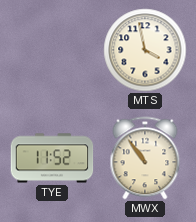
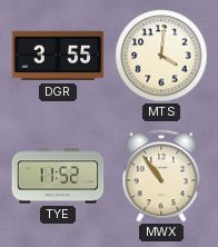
DGR: none -> 3:55
MTS: 3:58 -> 4:01
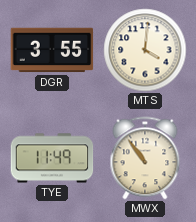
TYE: 11:52 -> 11:49
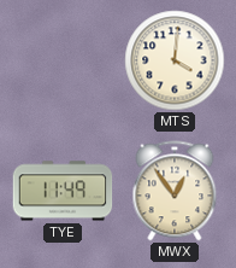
DGR: 3:55 -> none
MWX: 10:54 -> 12:54
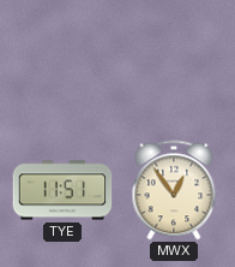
MTS: 4:01 -> none
TYE: 11:49 -> 11:51
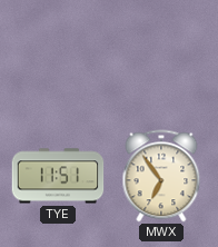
MWX: 12:54 -> 6:54
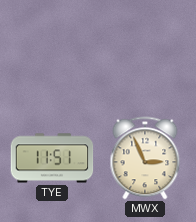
MWX: 6:54 -> 2:56
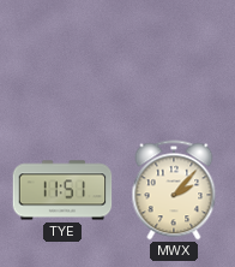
MWX: 2:56 -> 2:07
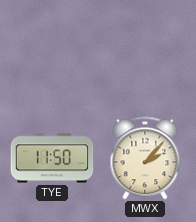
TYE: 11:51 -> 11:50
